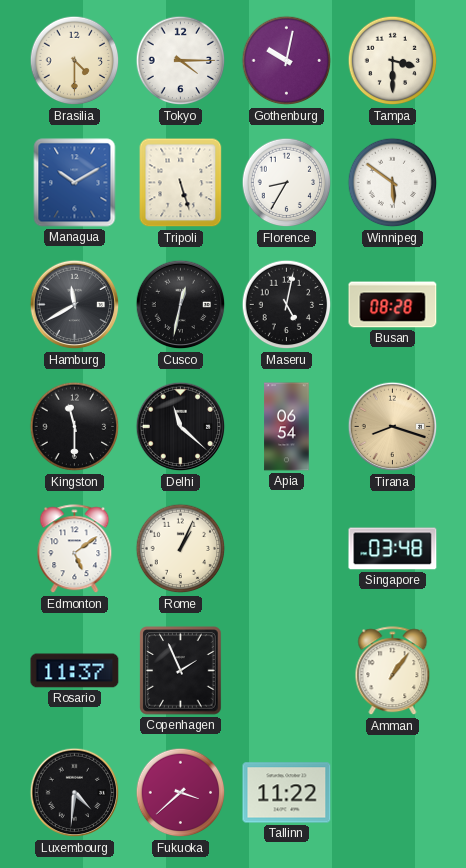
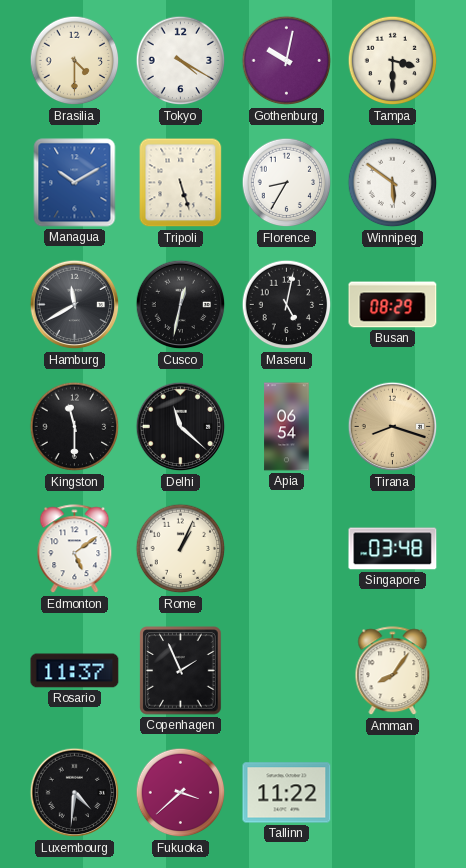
Tokyo: 4:15 -> 4:20
Busan: 08:28 -> 08:29
Amman: 1:06 -> 8:06
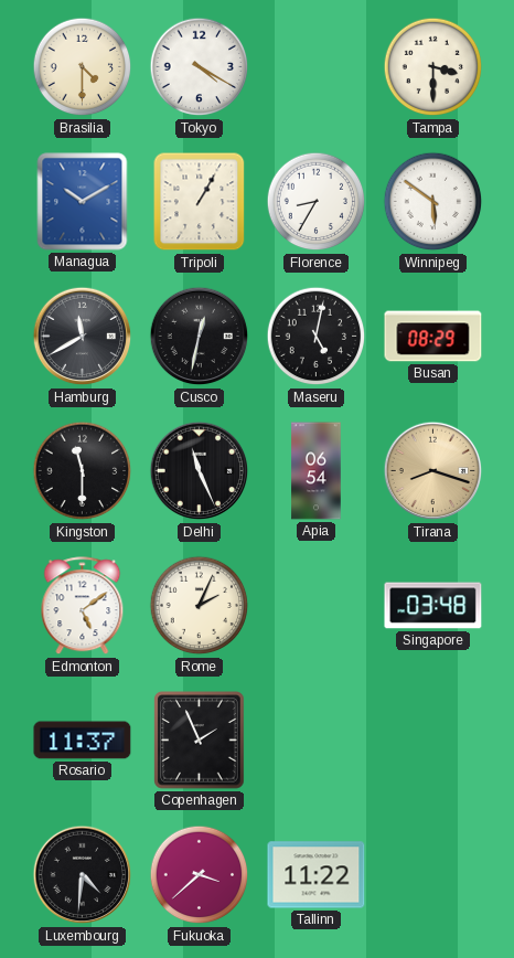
Gothenburg: 10:02 -> none
Tripoli: 5:27 -> 1:05
Delhi: 11:22 -> 11:26
Rome: 1:04 -> 2:04
Amman: 8:06 -> none
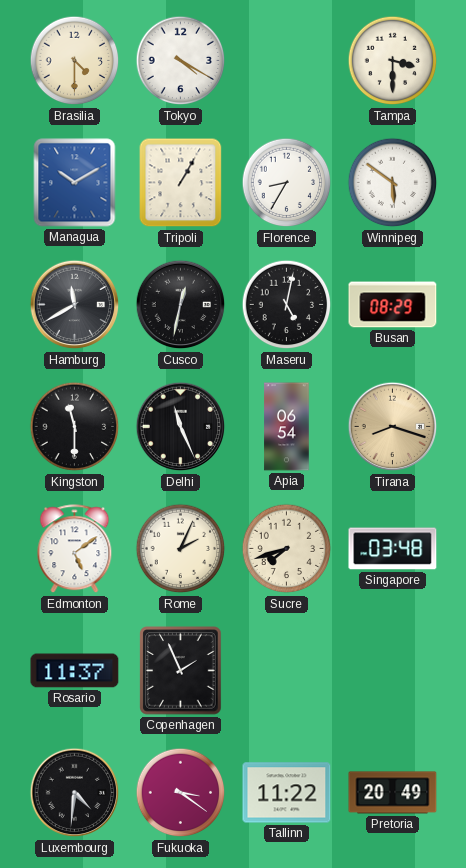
Sucre: none -> 7:42
Fukuoka: 3:38 -> 3:21
Pretoria: none -> 20:49
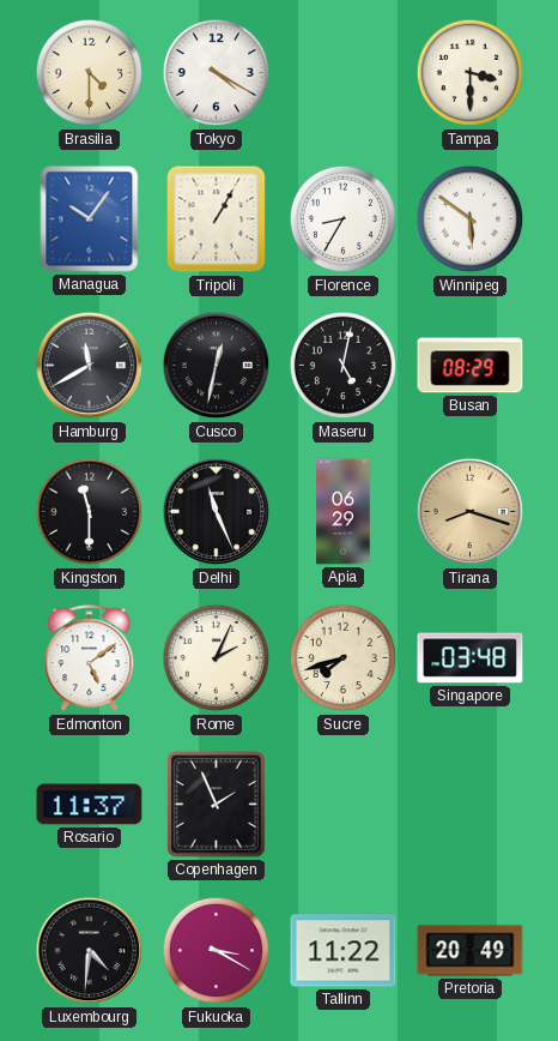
Managua: 10:10 -> 10:06
Apia: 06:54 -> 06:29
Fukuoka: 3:21 -> 3:20
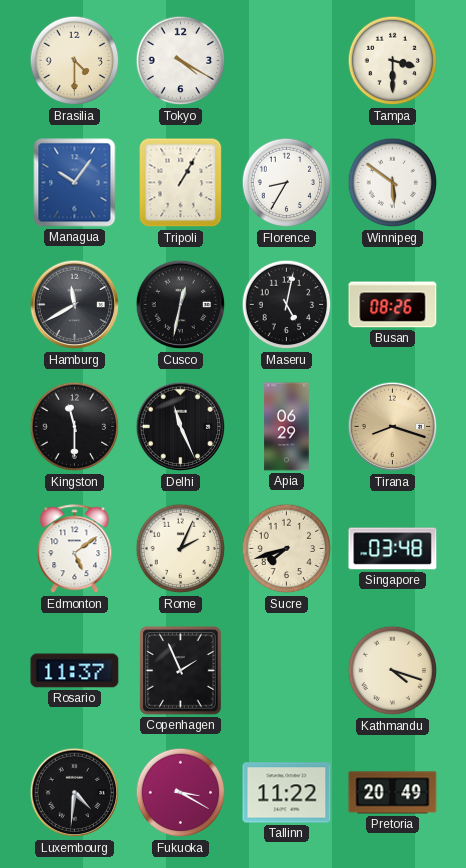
Busan: 08:29 -> 08:26
Kathmandu: none -> 4:18
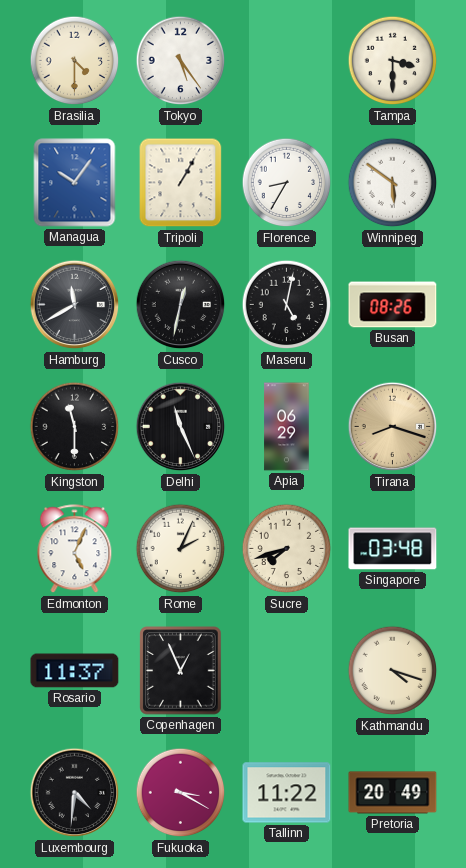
Tokyo: 4:20 -> 5:24
Edmonton: 5:09 -> 5:04
Copenhagen: 1:56 -> 12:56
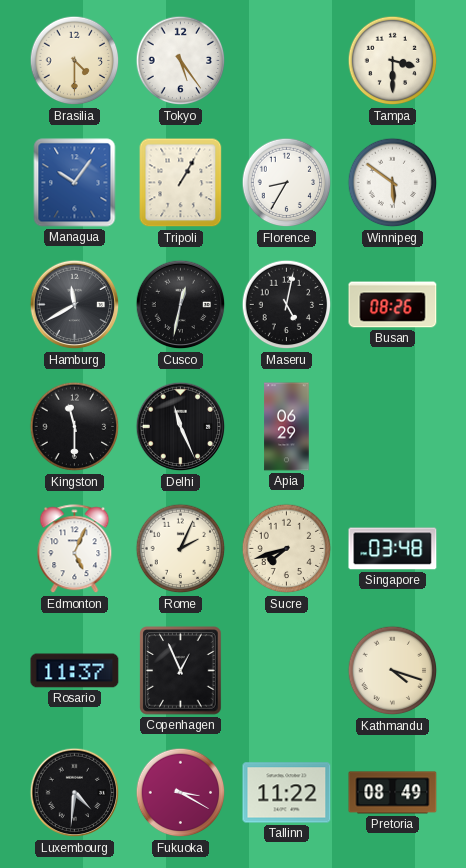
Tirana: 8:18 -> none
Pretoria: 20:49 -> 08:49
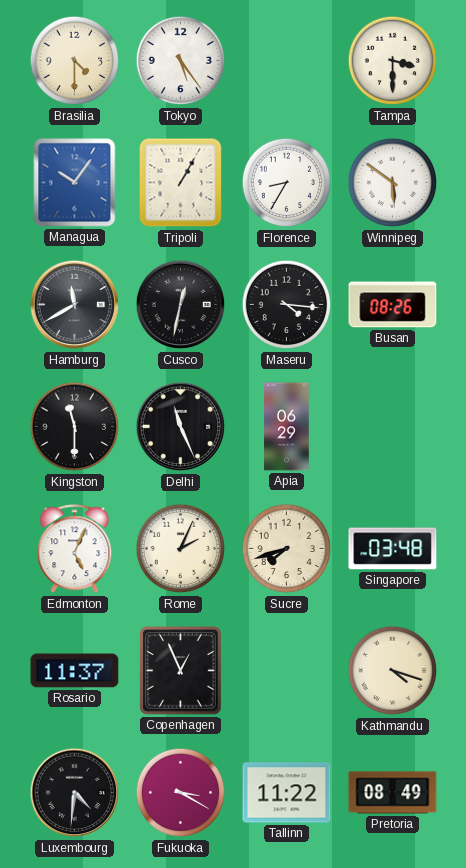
Maseru: 5:02 -> 4:16
